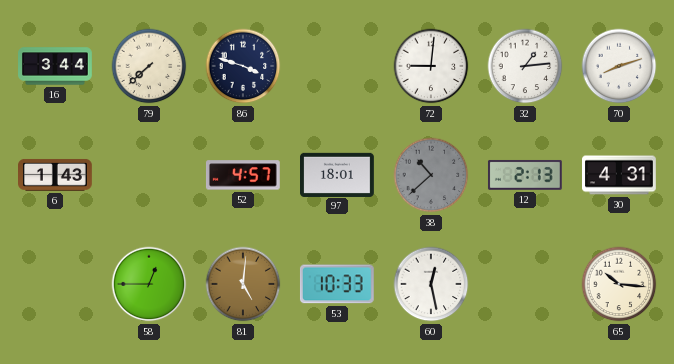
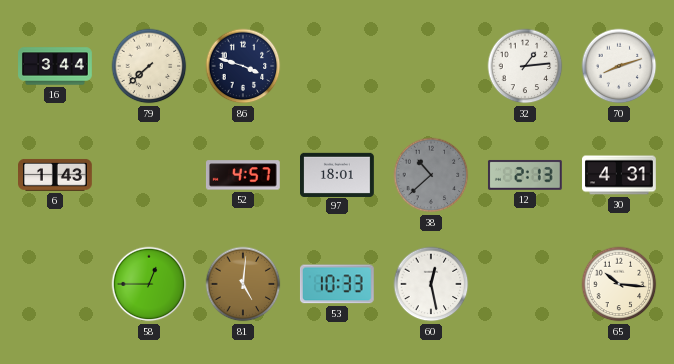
72: 9:01 -> none
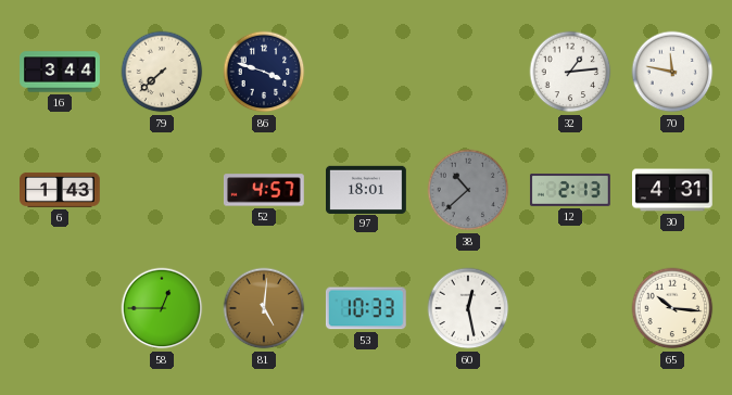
70: 8:12 -> 11:47
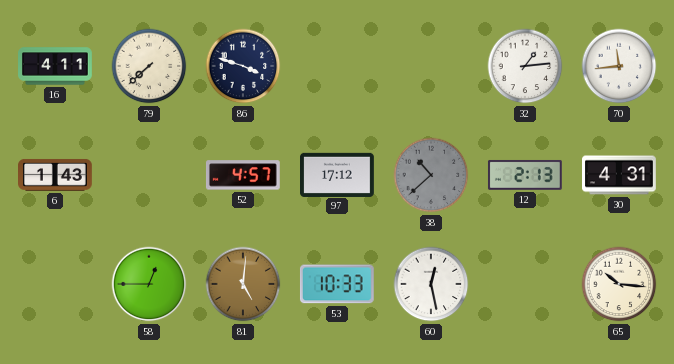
16: 3:44 -> 4:11
70: 11:47 -> 11:44
97: 18:01 -> 17:12
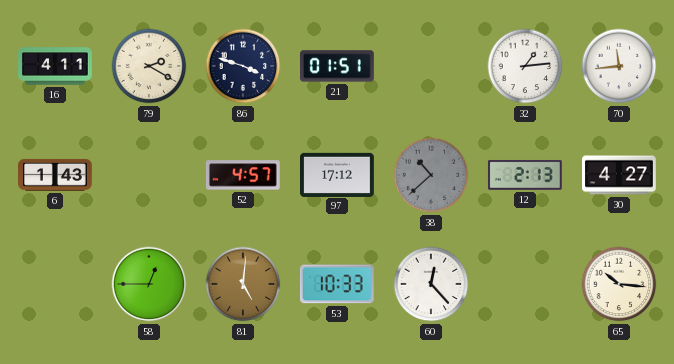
79: 7:38 -> 2:20
21: none -> 01:51
30: 4:31 -> 4:27
60: 12:28 -> 12:23
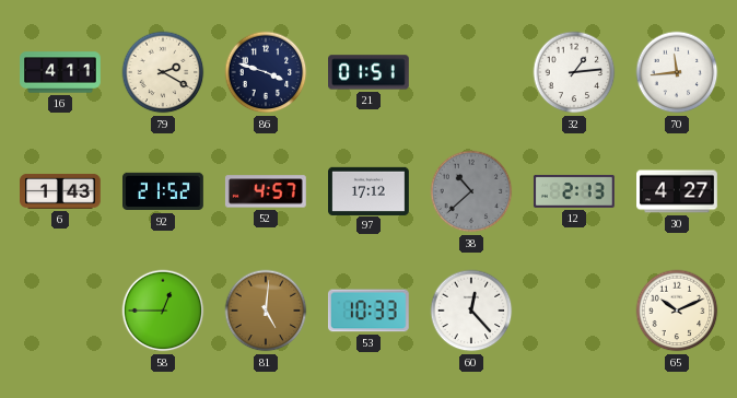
92: none -> 21:52
65: 10:16 -> 10:11
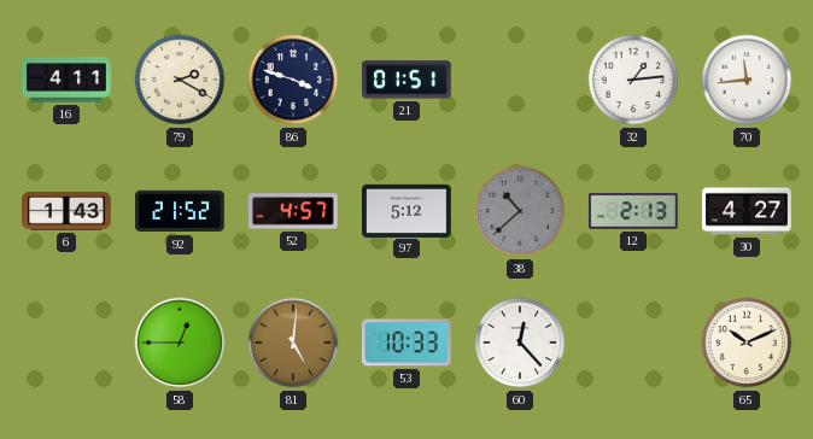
97: 17:12 -> 5:12
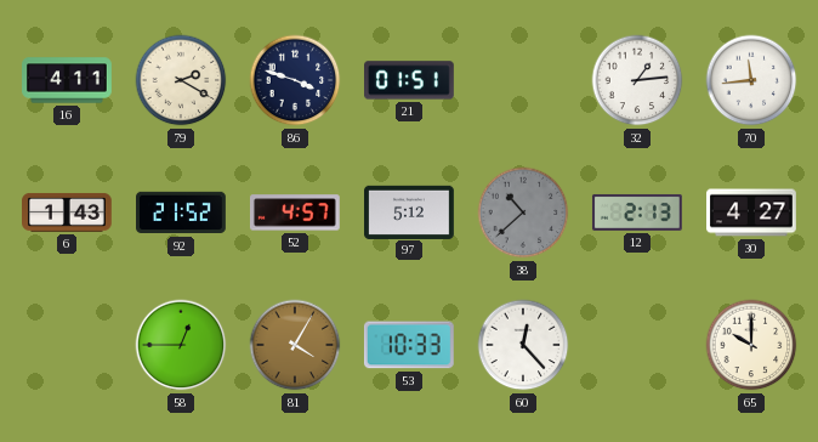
81: 5:01 -> 4:05
65: 10:11 -> 10:00
